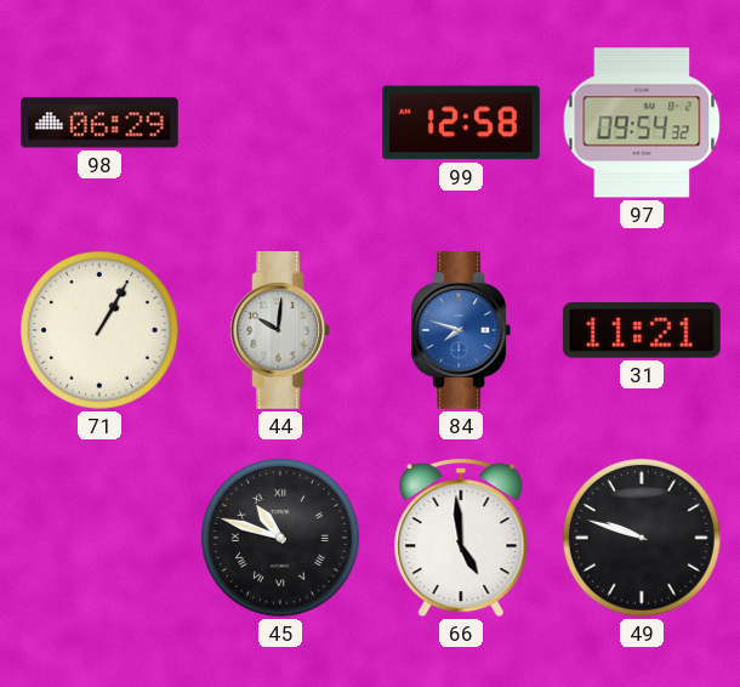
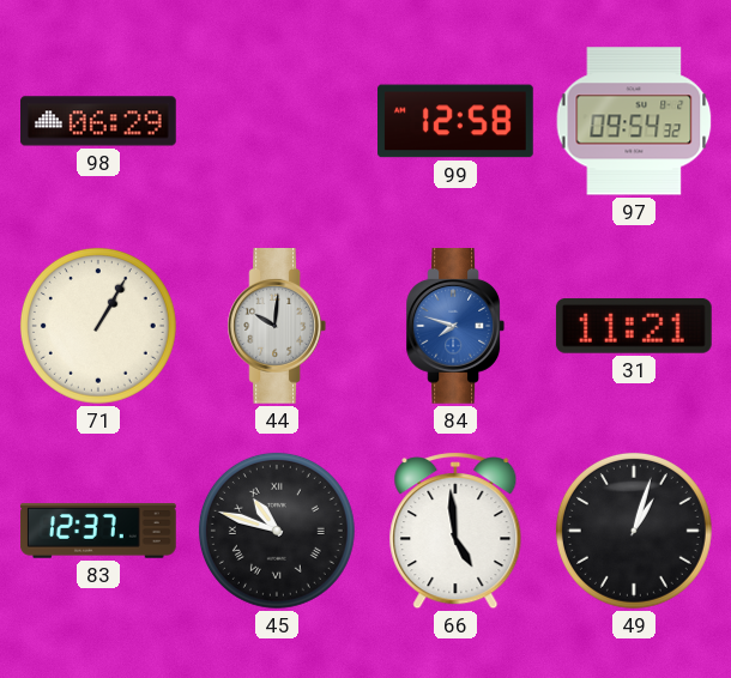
83: none -> 12:37
49: 9:48 -> 1:03
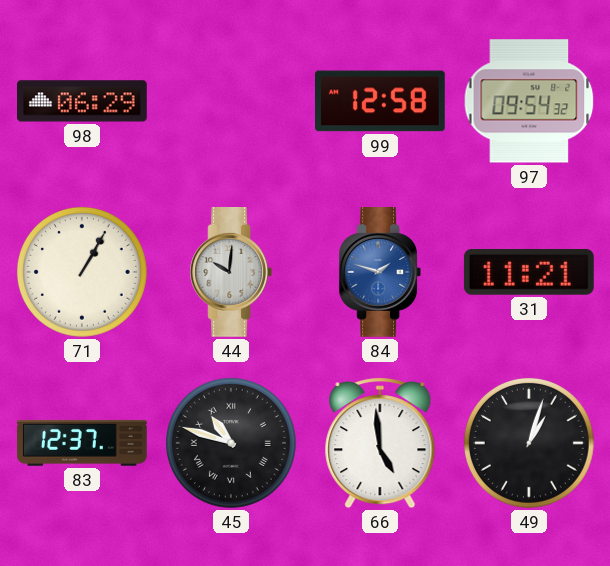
84: 7:48 -> 1:48
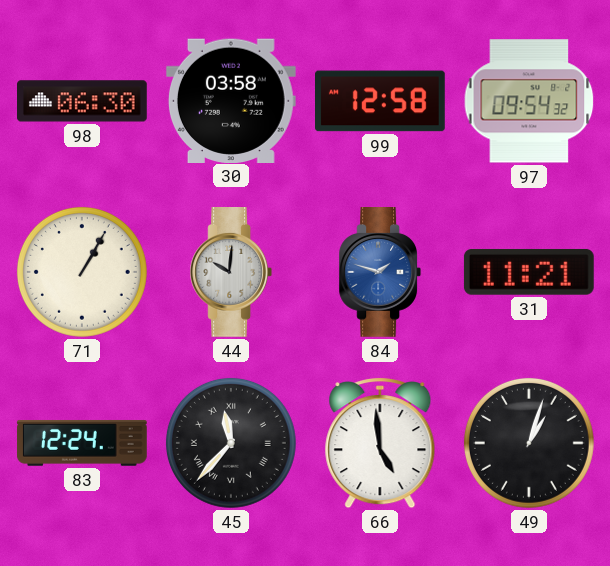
98: 06:29 -> 06:30
30: none -> 03:58
83: 12:37 -> 12:24
45: 10:48 -> 11:37
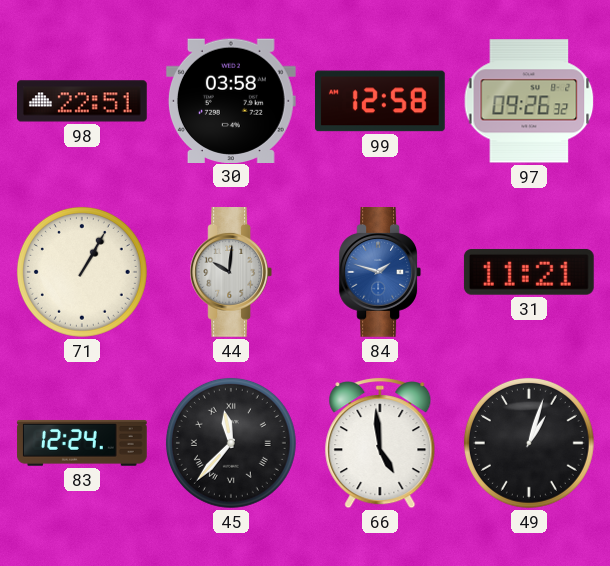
98: 06:30 -> 22:51
97: 09:54 -> 09:26
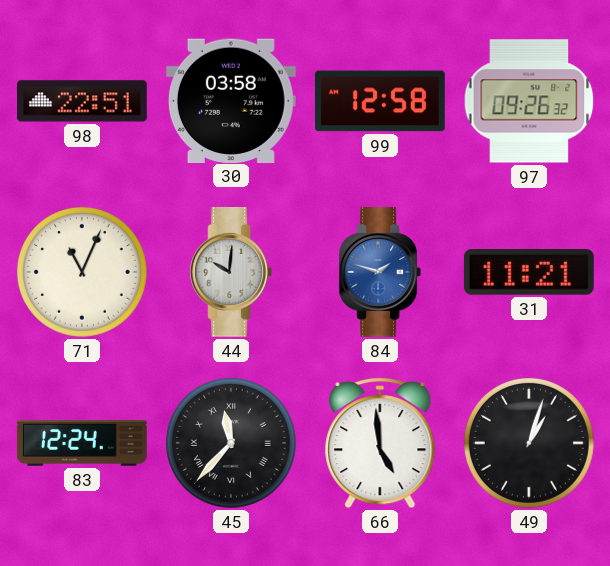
71: 1:05 -> 11:04
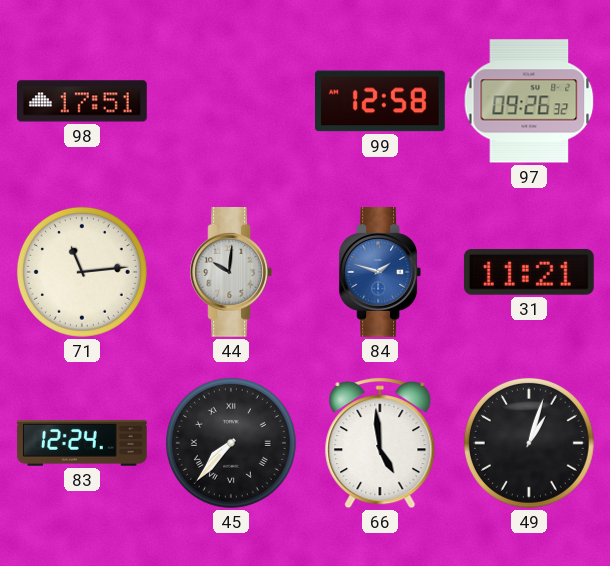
98: 22:51 -> 17:51
30: 03:58 -> none
71: 11:04 -> 11:14
45: 11:37 -> 7:37
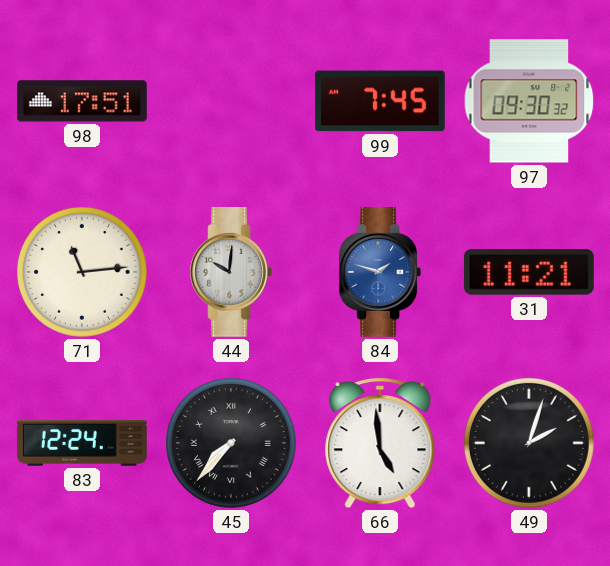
99: 12:58 -> 7:45
97: 09:26 -> 09:30
49: 1:03 -> 2:03
